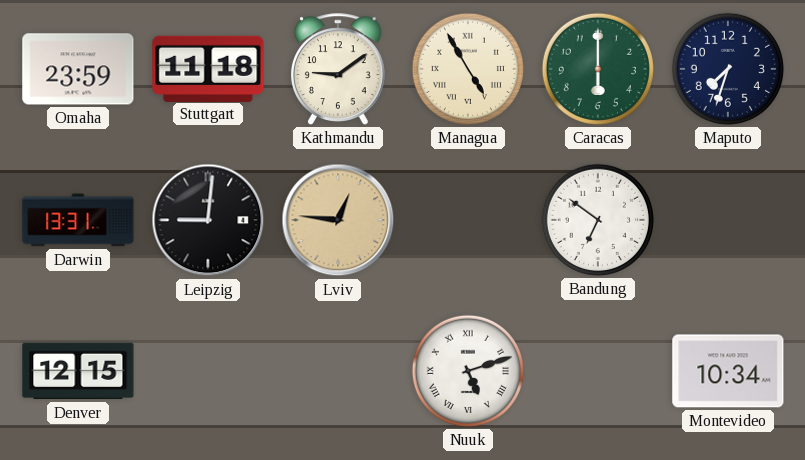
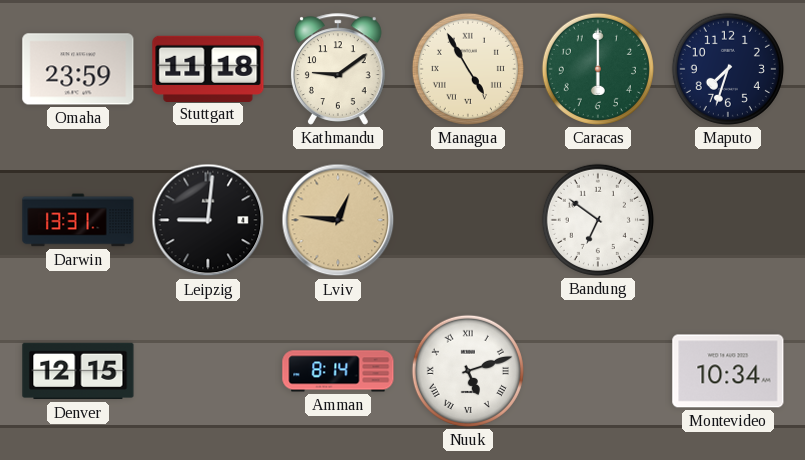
Amman: none -> 8:14
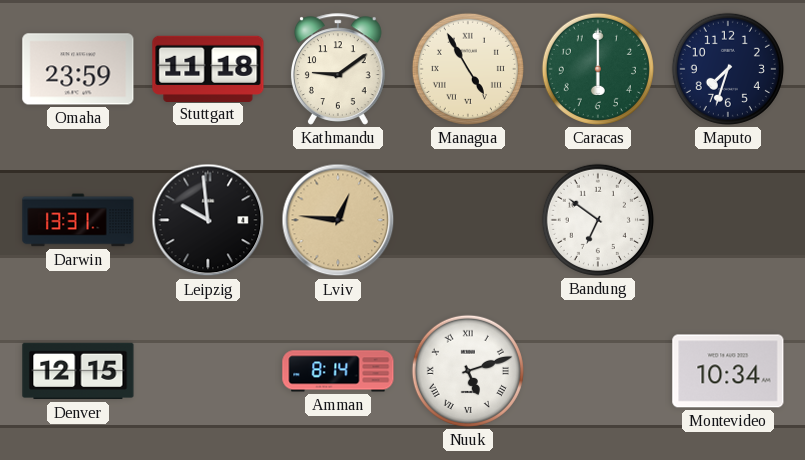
Leipzig: 9:01 -> 9:59
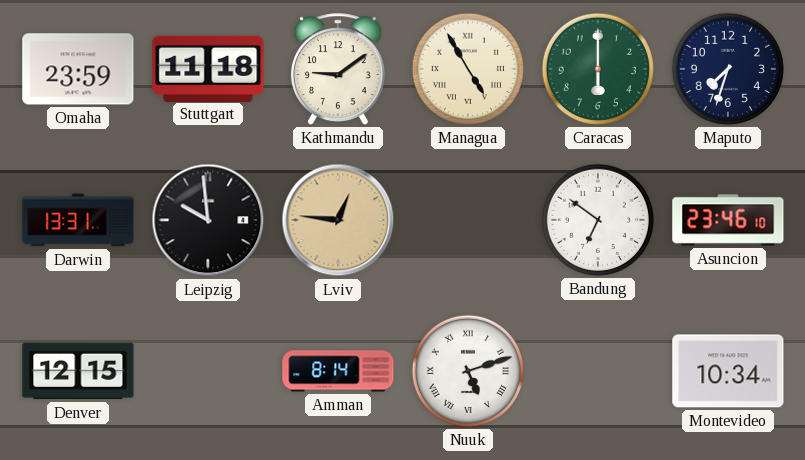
Asuncion: none -> 23:46
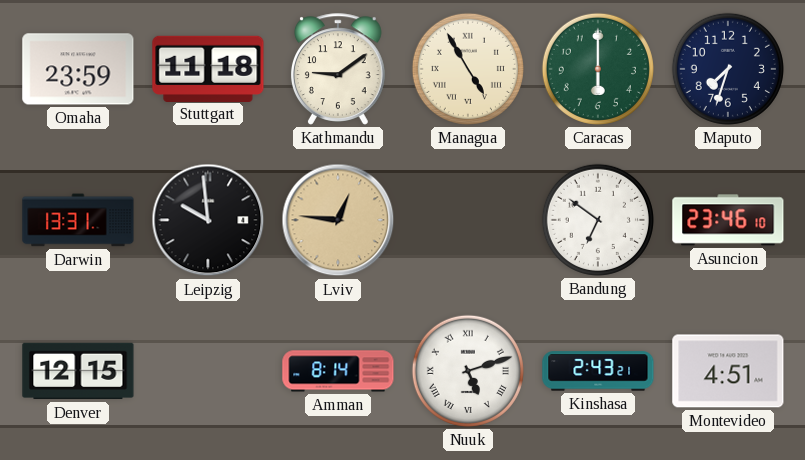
Kinshasa: none -> 2:43
Montevideo: 10:34 -> 4:51
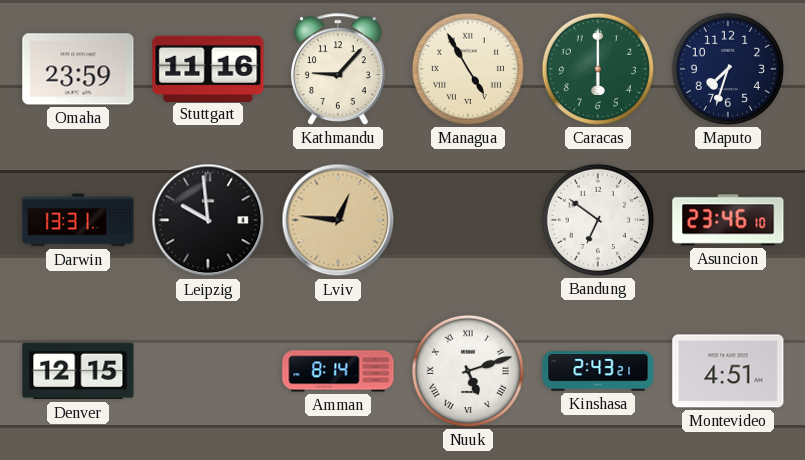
Stuttgart: 11:18 -> 11:16
Kathmandu: 9:09 -> 9:07
